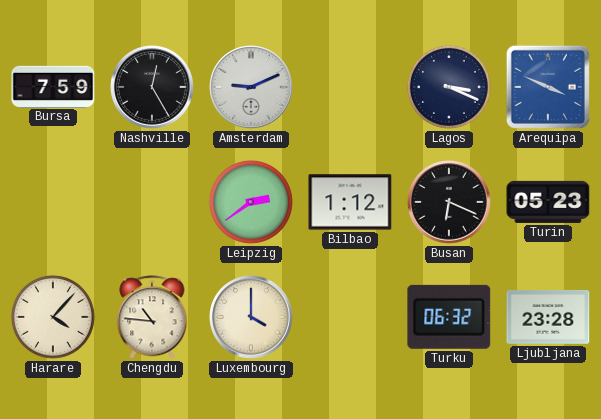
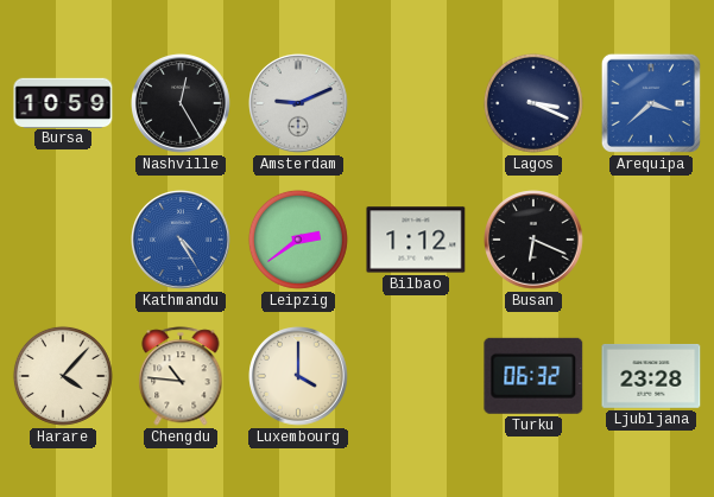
Bursa: 7:59 -> 10:59
Arequipa: 3:49 -> 3:38
Kathmandu: none -> 4:25
Turin: 05:23 -> none
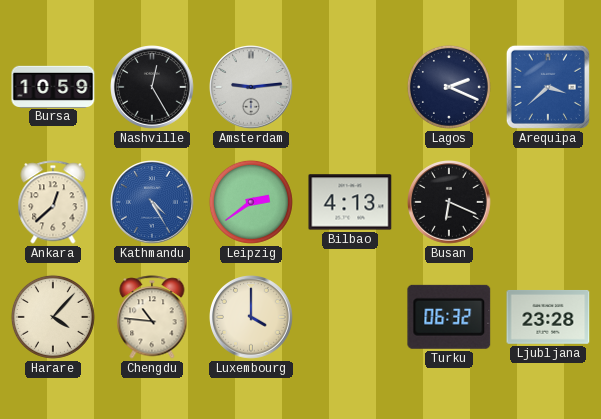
Amsterdam: 9:11 -> 9:14
Lagos: 3:19 -> 2:19
Ankara: none -> 12:38
Bilbao: 1:12 -> 4:13
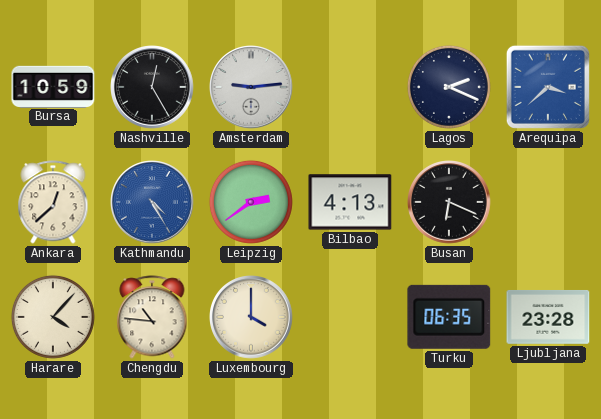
Turku: 06:32 -> 06:35
